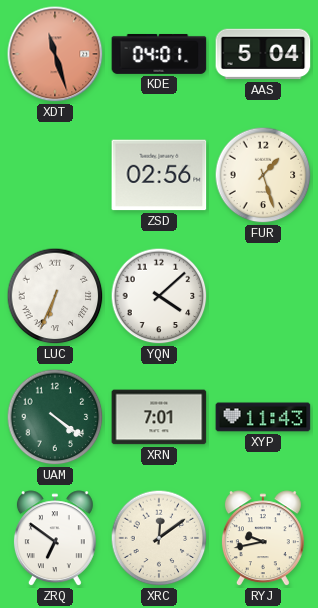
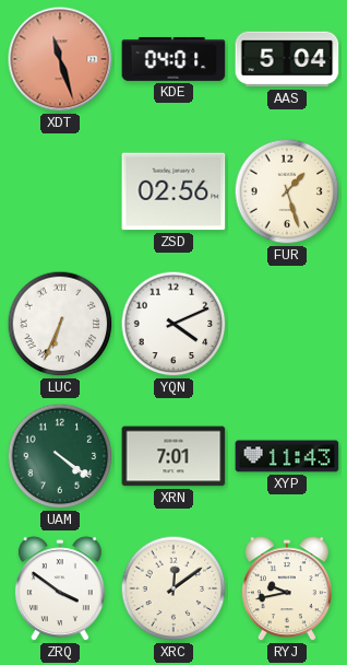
YQN: 4:08 -> 4:11
ZRQ: 6:51 -> 3:51
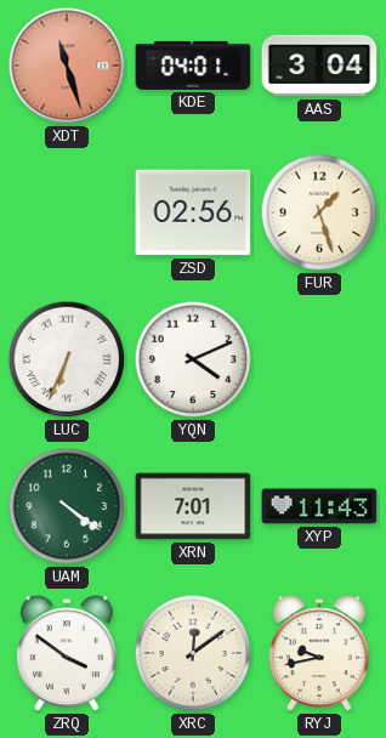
AAS: 5:04 -> 3:04
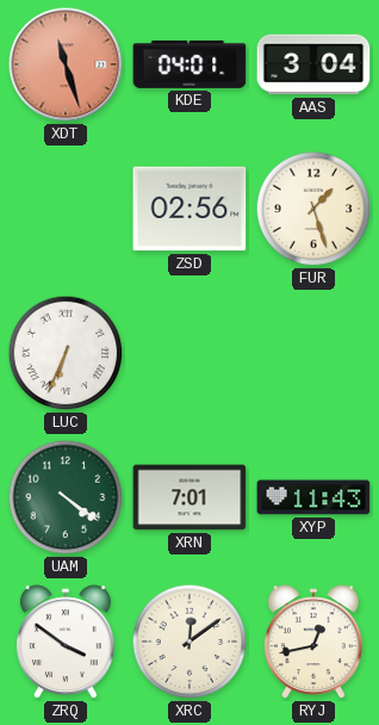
YQN: 4:11 -> none
RYJ: 9:43 -> 12:43
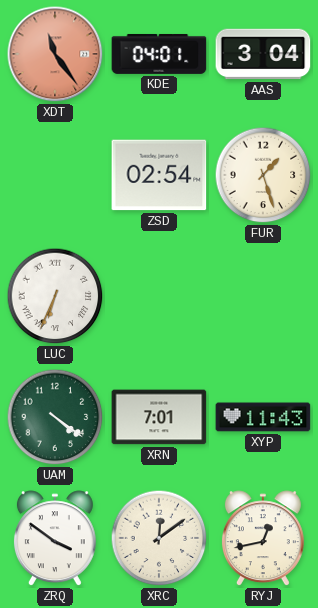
XDT: 11:27 -> 11:24
ZSD: 02:56 -> 02:54
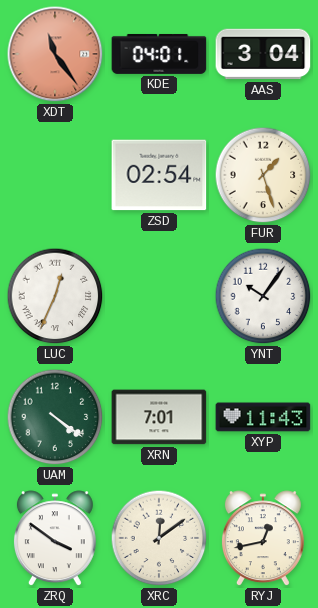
LUC: 6:34 -> 12:34
YNT: none -> 10:06
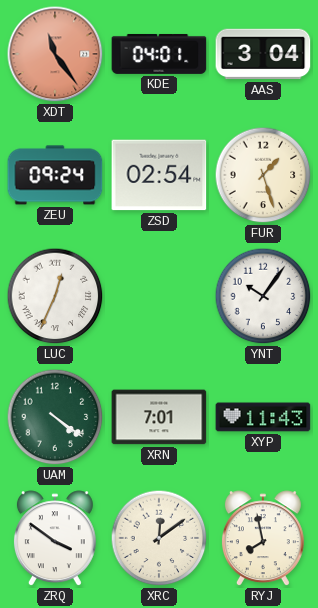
ZEU: none -> 09:24
RYJ: 12:43 -> 7:58
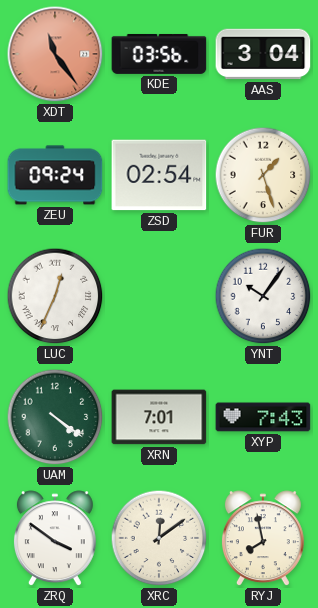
KDE: 04:01 -> 03:56
XYP: 11:43 -> 7:43
